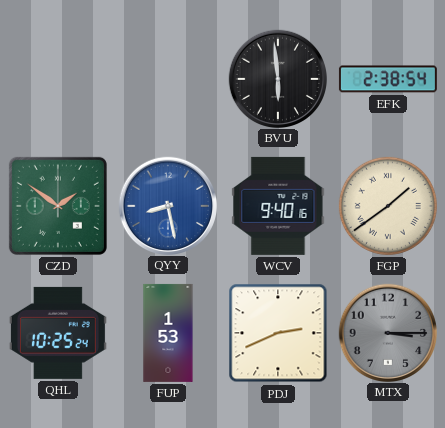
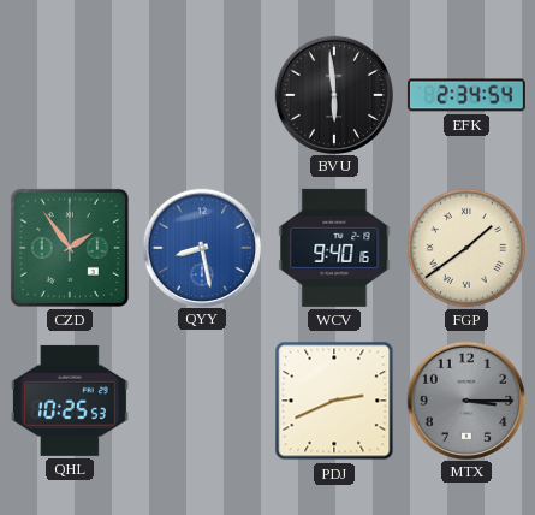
EFK: 2:38 -> 2:34
CZD: 1:51 -> 1:54
QHL: 10:25:24 -> 10:25:53
FUP: 1:53 -> none
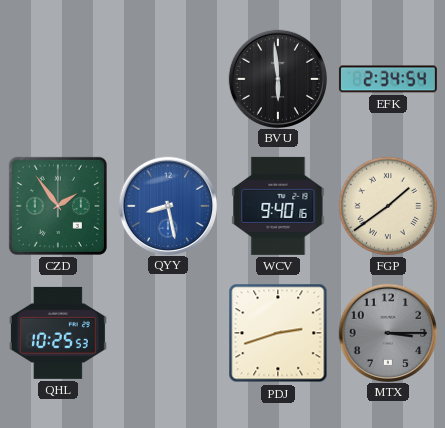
PDJ: 2:41 -> 2:42
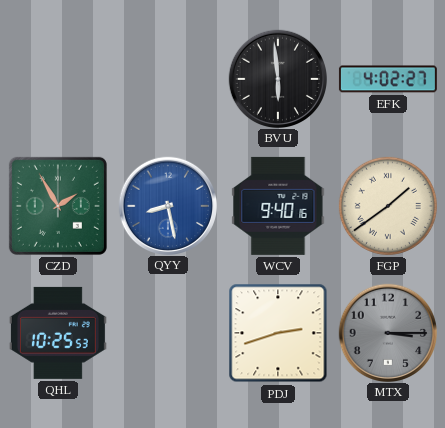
EFK: 2:34 -> 4:02
CZD: 1:54 -> 1:55
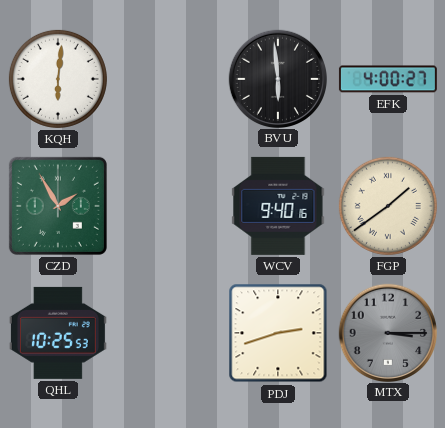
KQH: none -> 6:01
EFK: 4:02 -> 4:00
QYY: 8:28 -> none
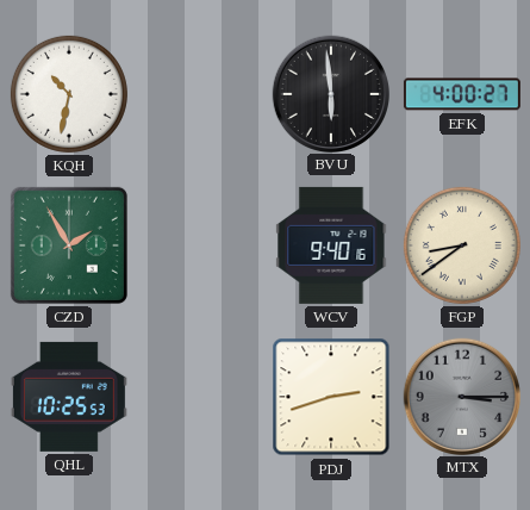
KQH: 6:01 -> 10:32
FGP: 1:39 -> 8:39
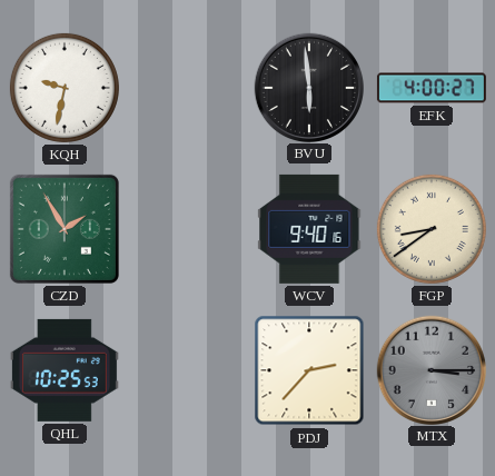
KQH: 10:32 -> 9:32
PDJ: 2:42 -> 2:37
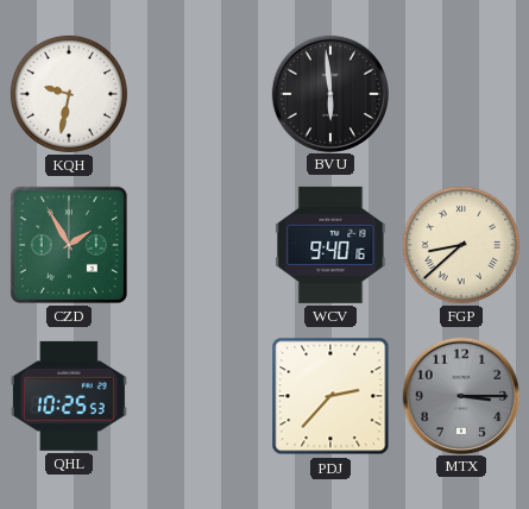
EFK: 4:00 -> none
FGP: 8:39 -> 8:38
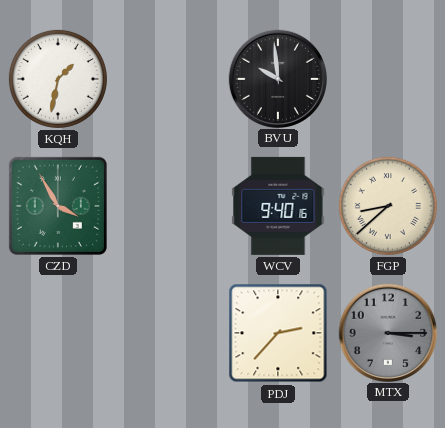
KQH: 9:32 -> 1:32
BVU: 5:59 -> 9:59
CZD: 1:55 -> 3:55
QHL: 10:25 -> none
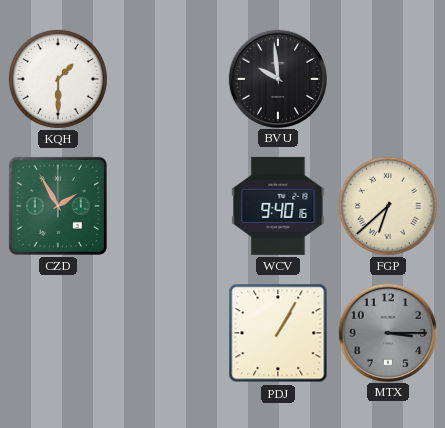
KQH: 1:32 -> 1:30
CZD: 3:55 -> 1:55
FGP: 8:38 -> 6:38
PDJ: 2:37 -> 1:05
